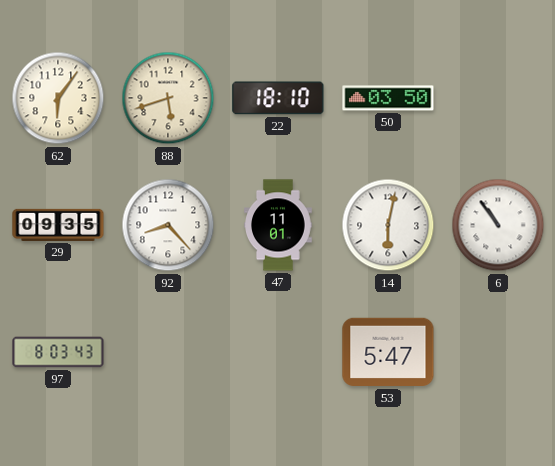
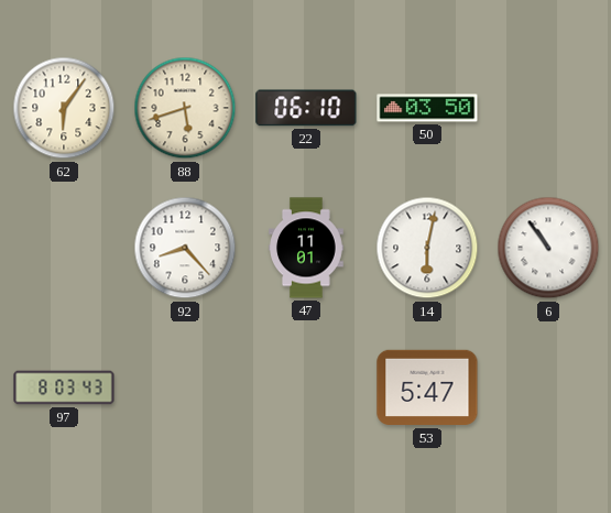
22: 18:10 -> 06:10
29: 09:35 -> none
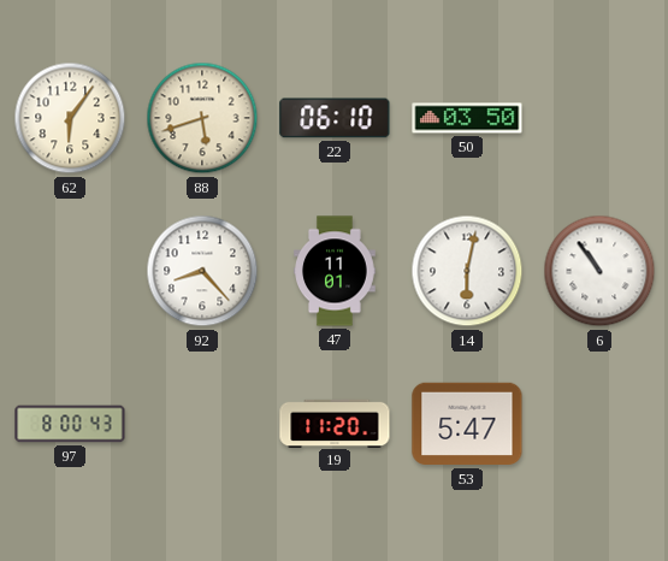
97: 8:03 -> 8:00
19: none -> 11:20
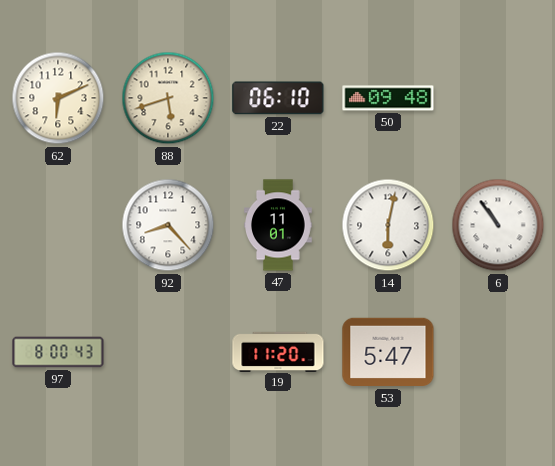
62: 6:06 -> 6:11
50: 03:50 -> 09:48
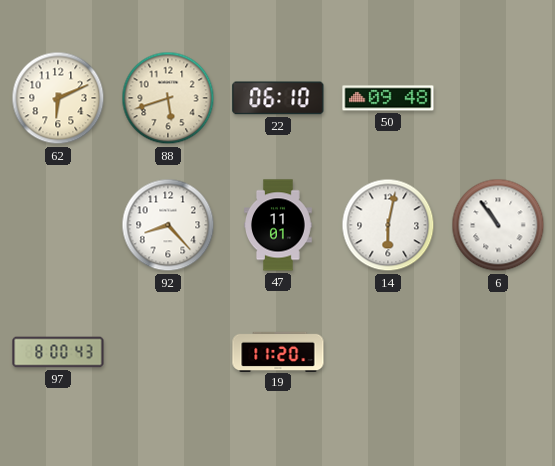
53: 5:47 -> none
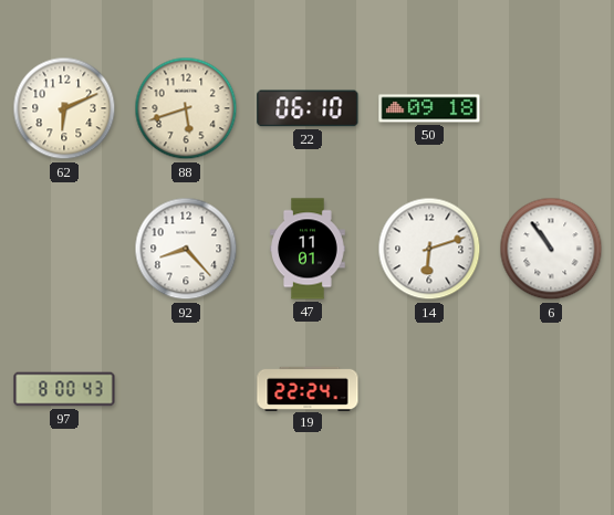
50: 09:48 -> 09:18
14: 6:02 -> 6:12
19: 11:20 -> 22:24
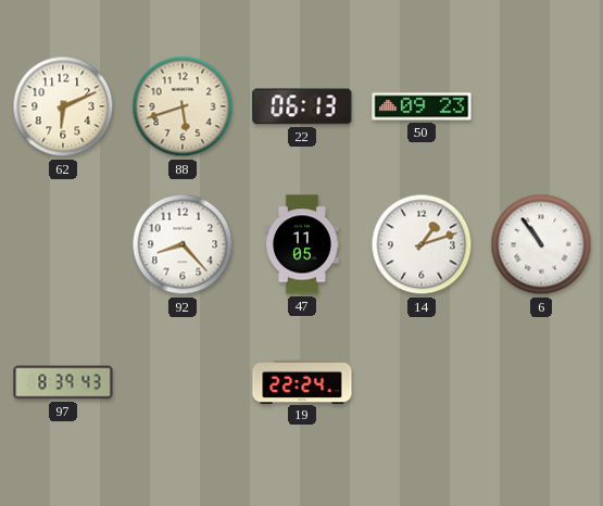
22: 06:10 -> 06:13
50: 09:18 -> 09:23
47: 11:01 -> 11:05
14: 6:12 -> 1:12
97: 8:00 -> 8:39
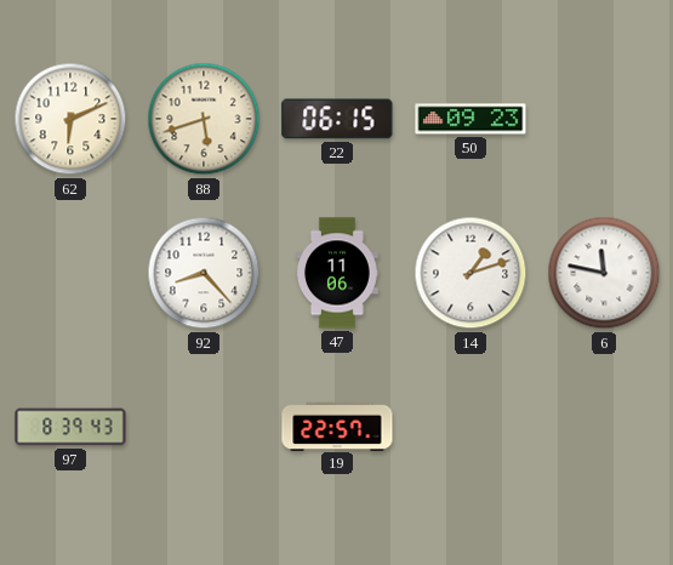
22: 06:13 -> 06:15
47: 11:05 -> 11:06
6: 10:54 -> 11:47
19: 22:24 -> 22:57
